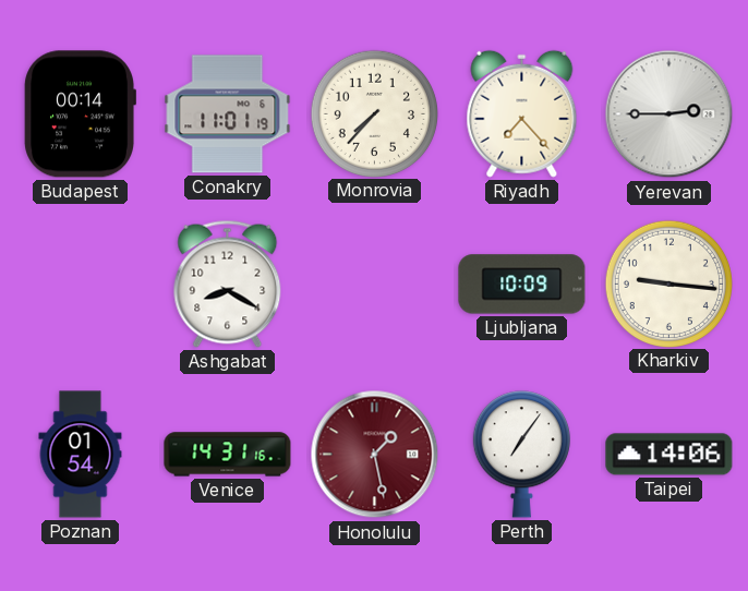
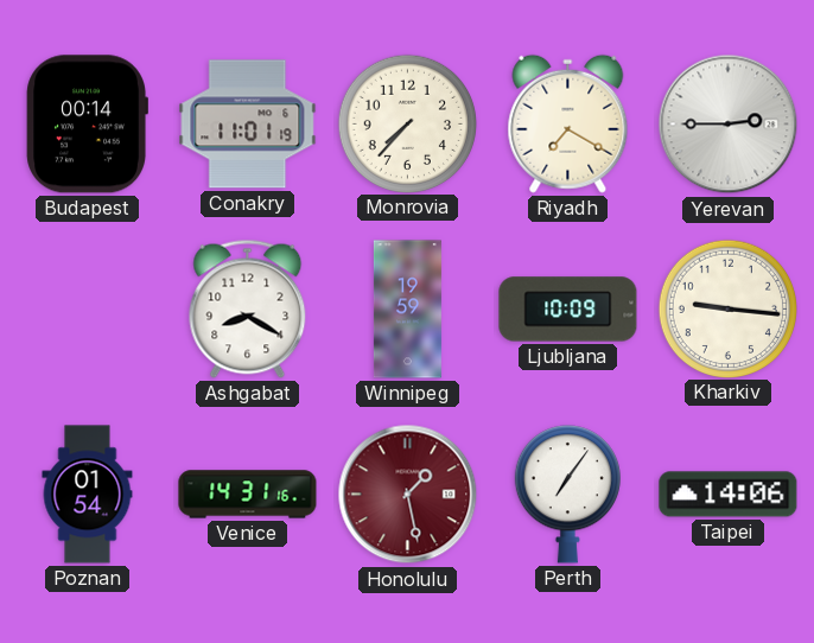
Riyadh: 7:23 -> 7:20
Winnipeg: none -> 19:59
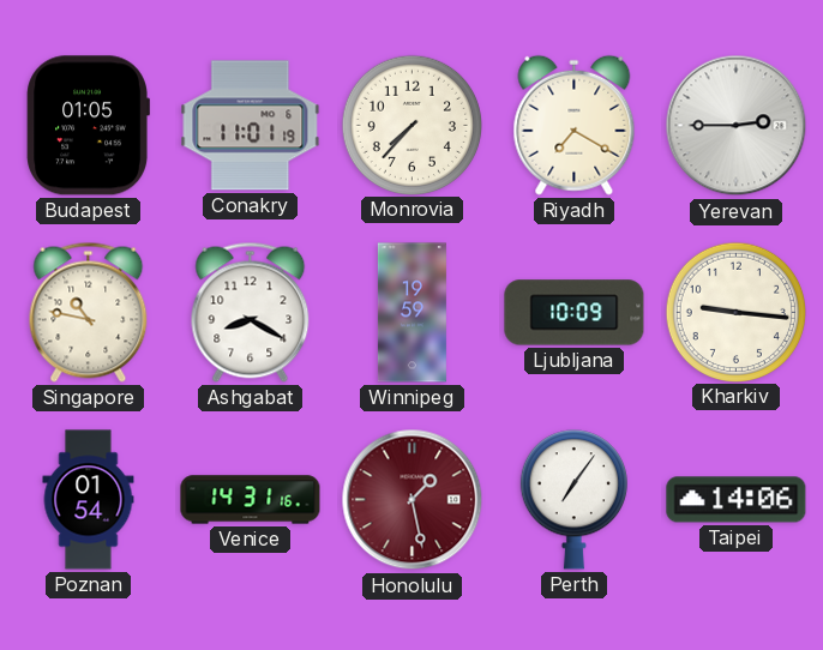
Budapest: 00:14 -> 01:05
Singapore: none -> 10:47
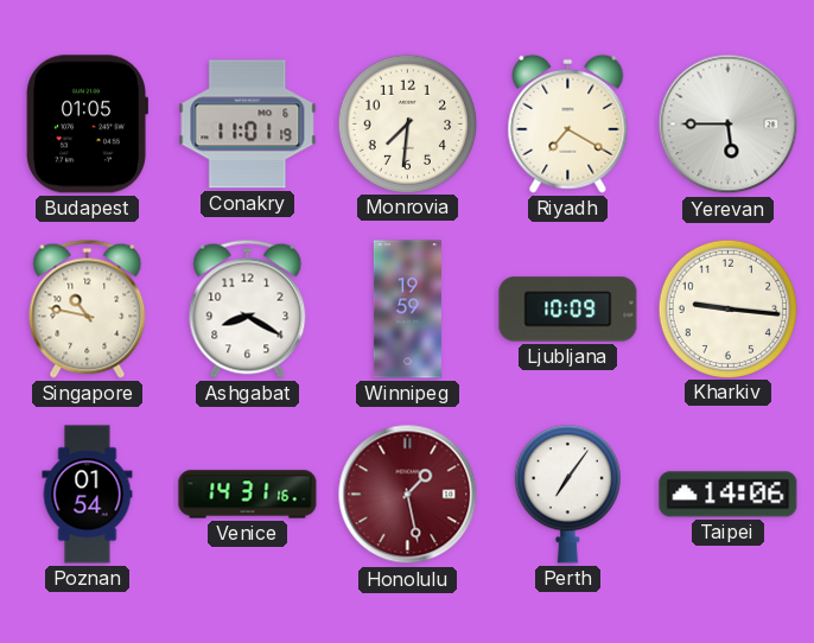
Monrovia: 7:37 -> 7:31
Yerevan: 2:45 -> 5:45
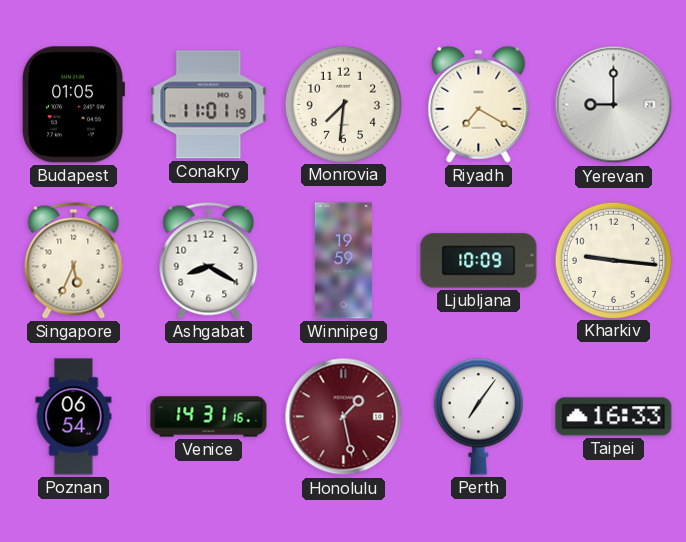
Yerevan: 5:45 -> 9:00
Singapore: 10:47 -> 5:34
Poznan: 01:54 -> 06:54
Taipei: 14:06 -> 16:33
